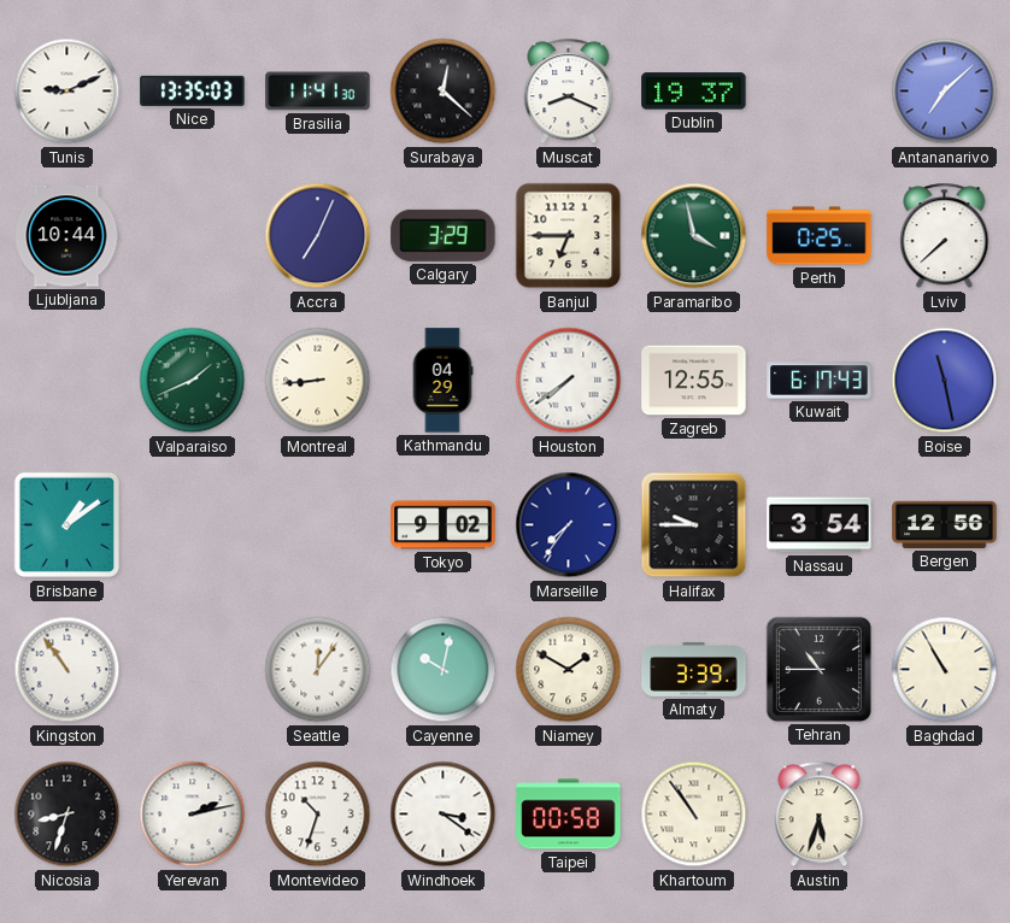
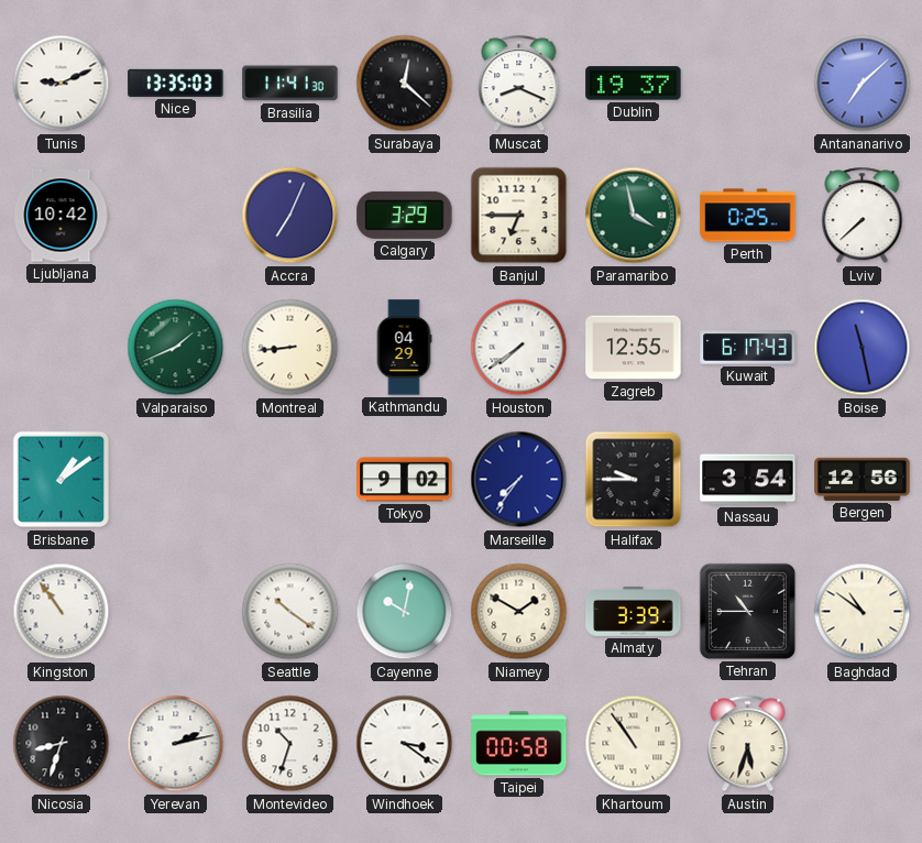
Ljubljana: 10:44 -> 10:42
Seattle: 12:06 -> 10:21
Baghdad: 10:55 -> 10:51
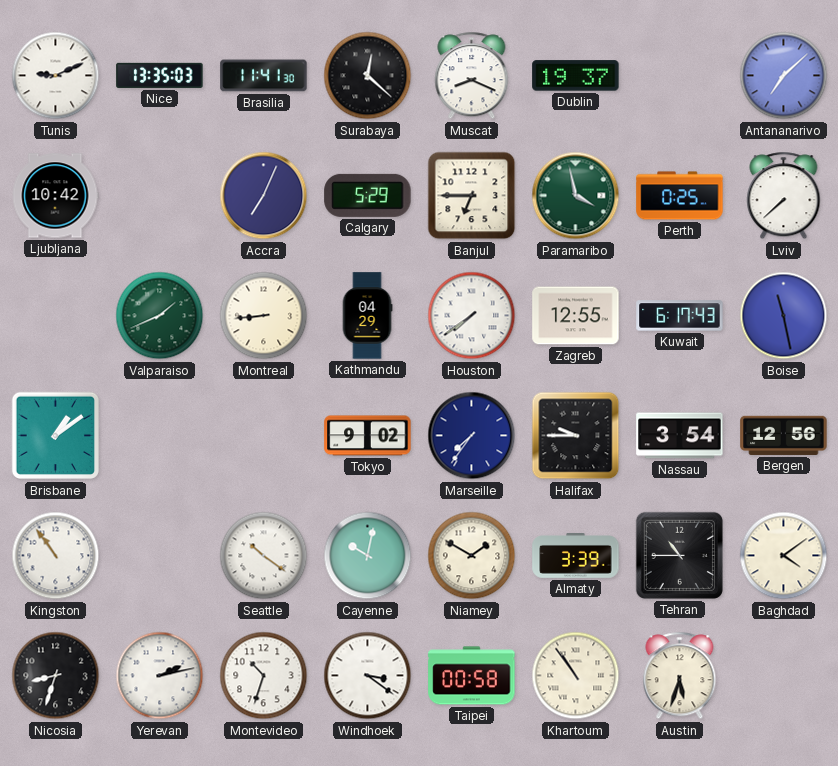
Calgary: 3:29 -> 5:29
Baghdad: 10:51 -> 4:09
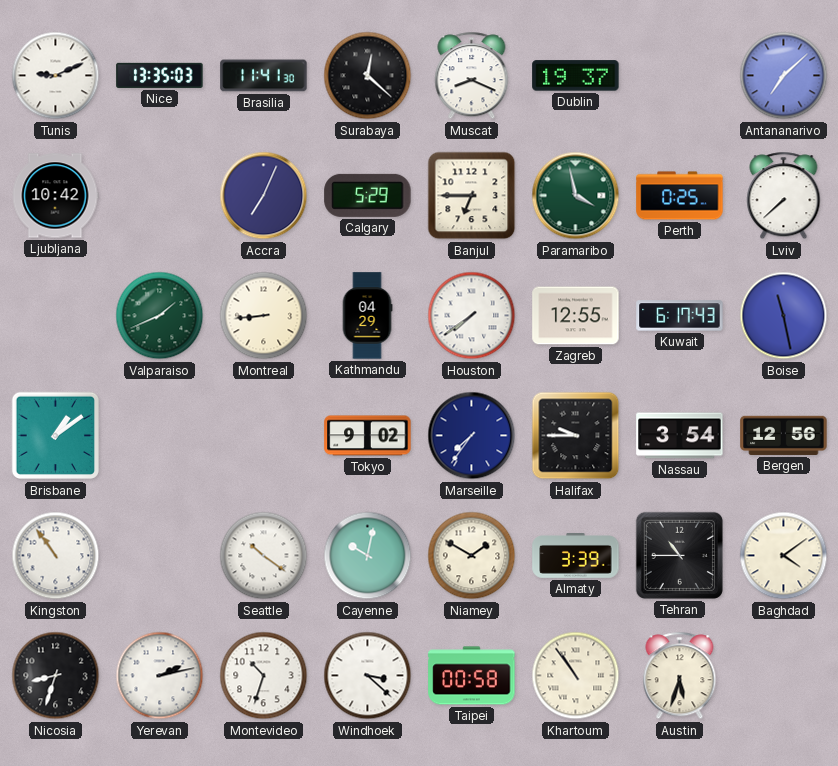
Windhoek: 3:21 -> 3:22
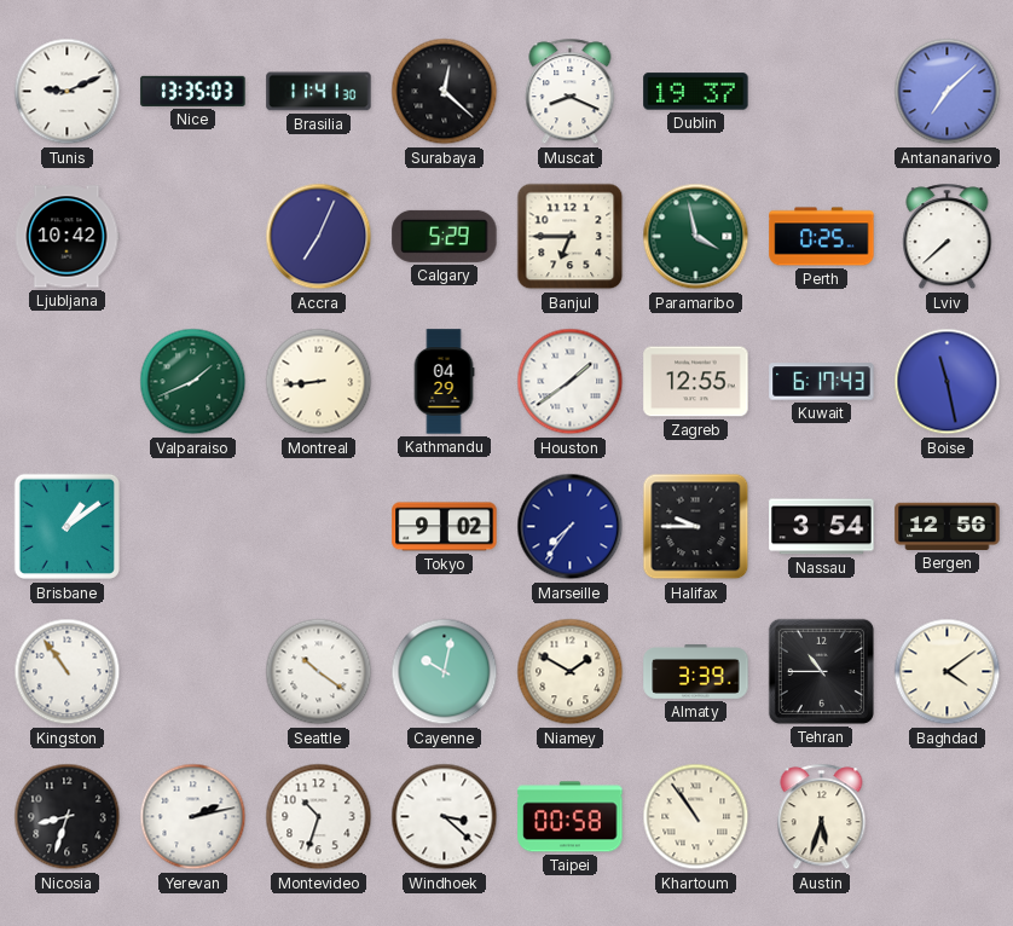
Houston: 7:39 -> 1:39
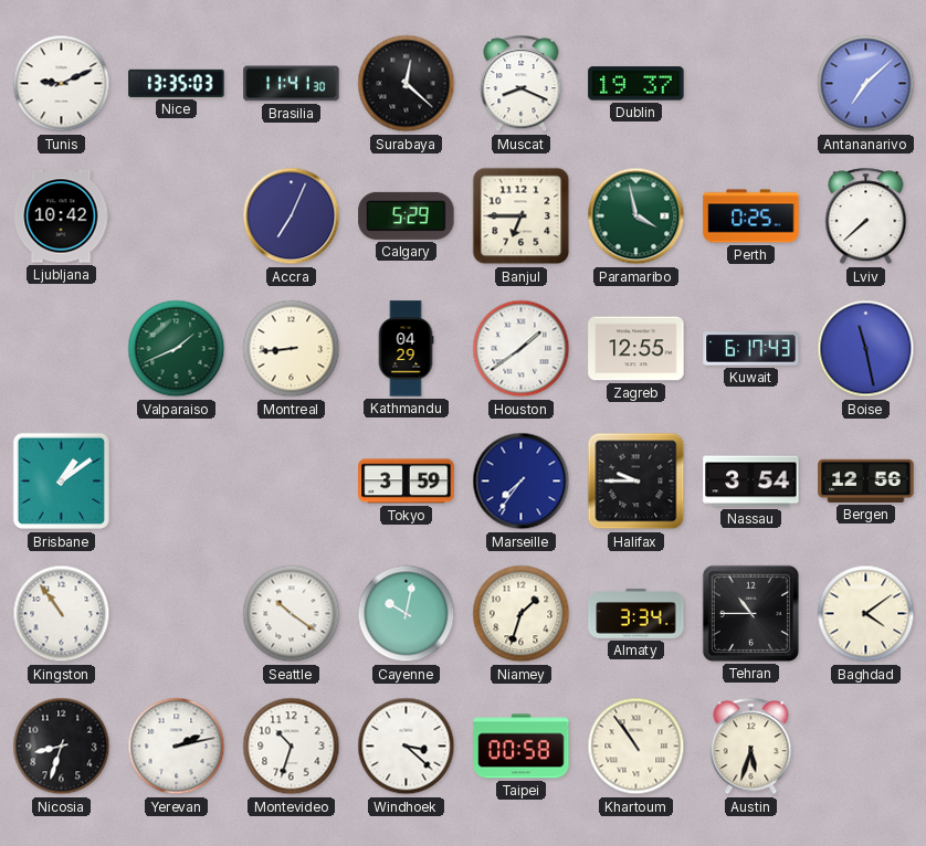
Tokyo: 9:02 -> 3:59
Niamey: 1:50 -> 1:33
Almaty: 3:39 -> 3:34
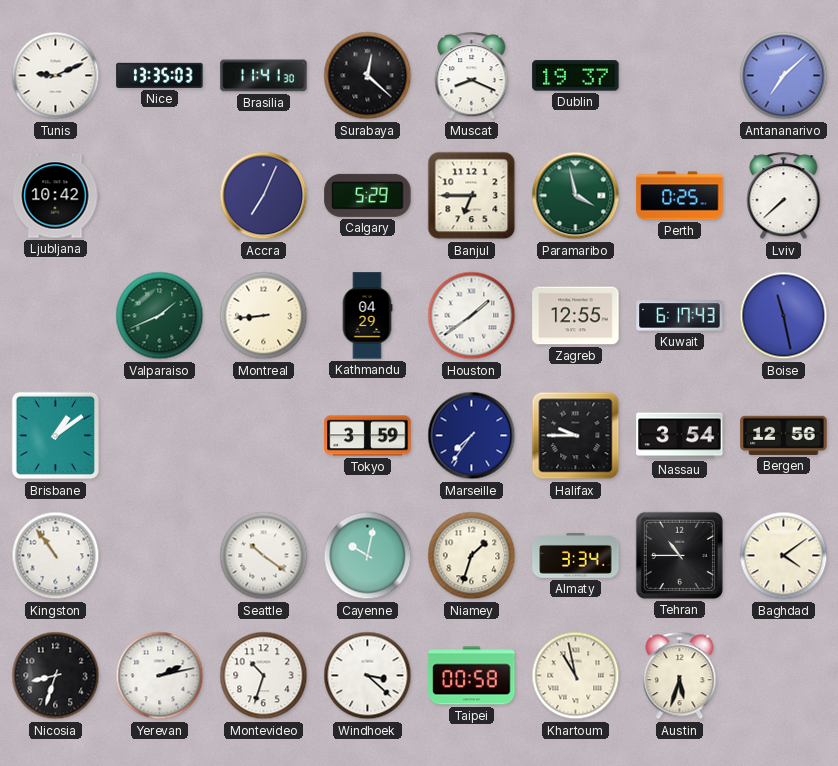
Khartoum: 10:54 -> 10:58
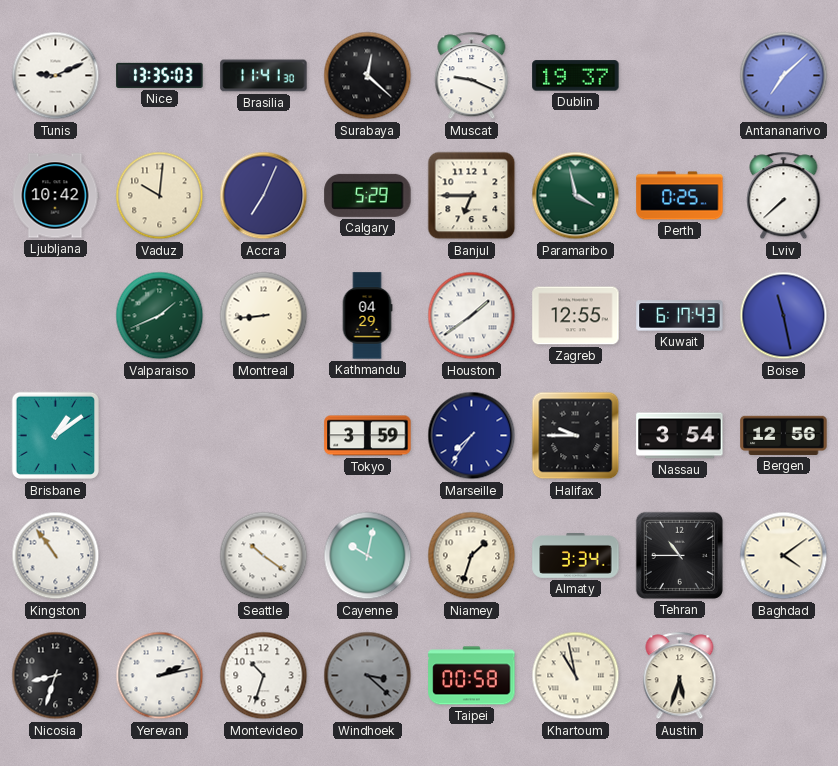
Muscat: 8:19 -> 9:19
Vaduz: none -> 10:01
Windhoek dial: white -> grey
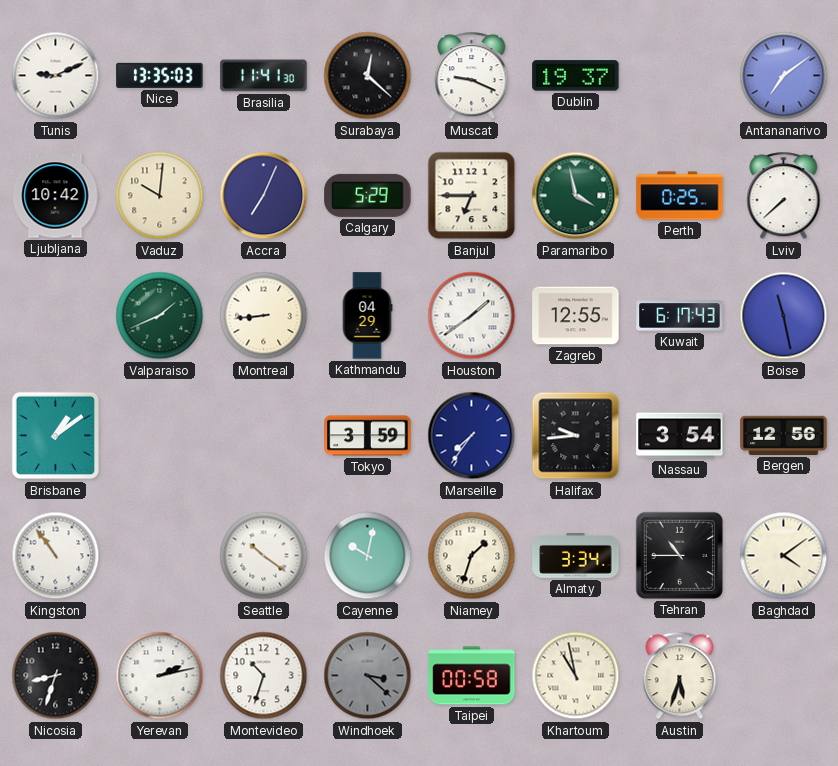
Antananarivo: 7:08 -> 7:09
Halifax: 9:45 -> 9:44
